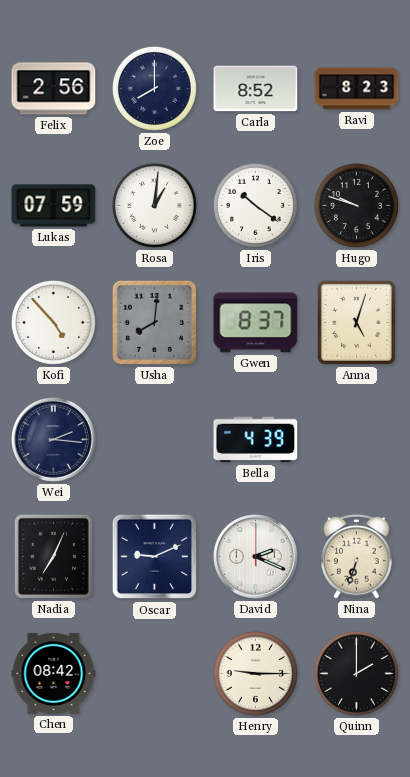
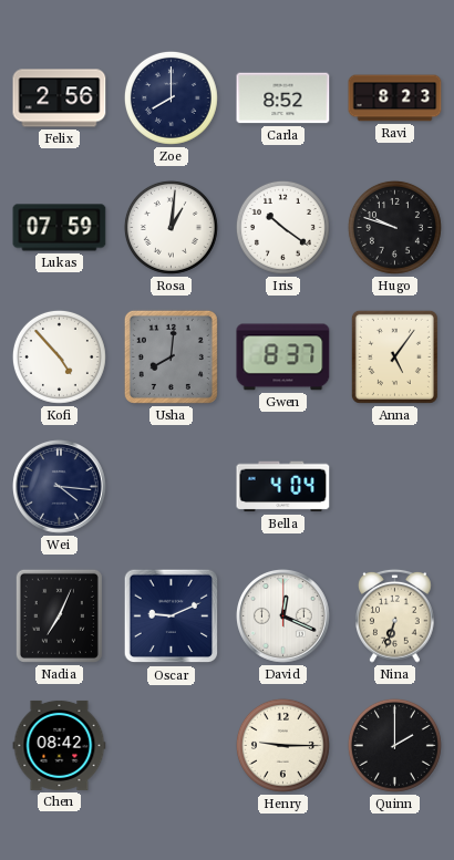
Anna: 5:03 -> 5:06
Wei: 2:16 -> 4:16
Bella: 4:39 -> 4:04
David: 2:19 -> 12:19
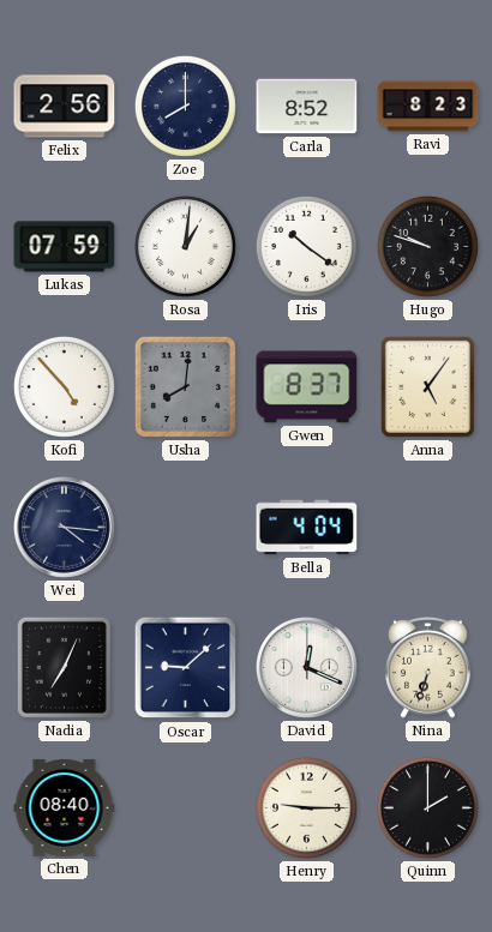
Oscar: 9:11 -> 9:08
Chen: 08:42 -> 08:40
